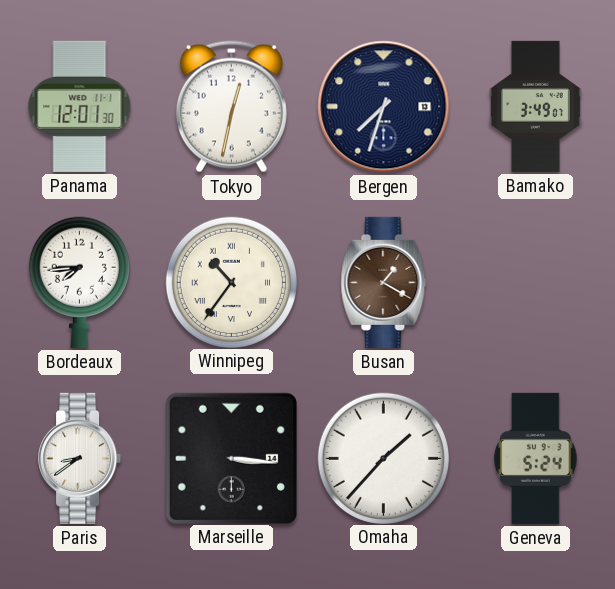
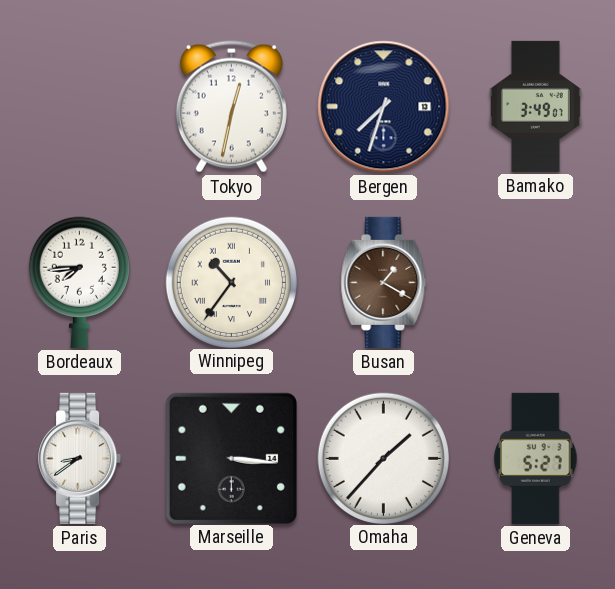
Panama: 12:01 -> none
Geneva: 5:24 -> 5:27
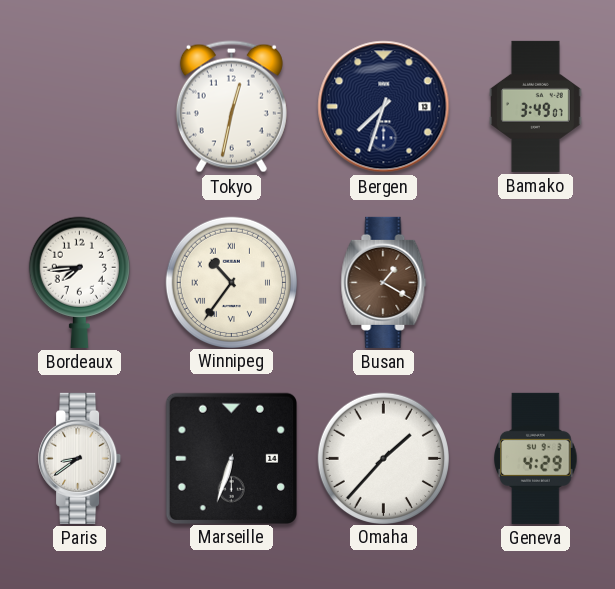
Marseille: 3:16 -> 6:33
Geneva: 5:27 -> 4:29
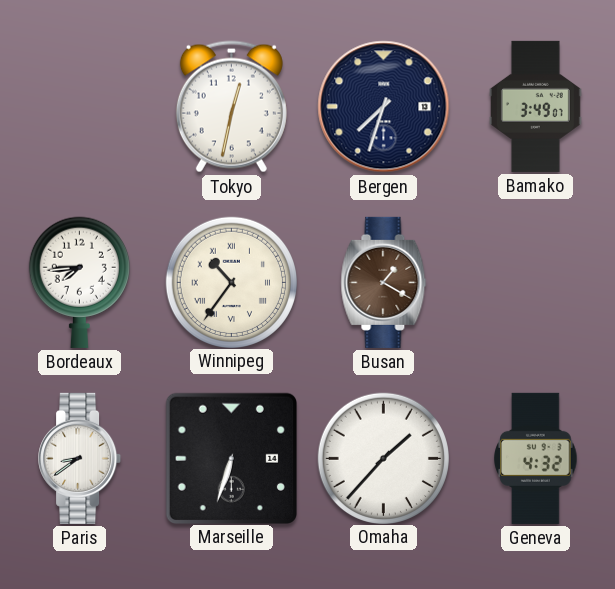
Geneva: 4:29 -> 4:32
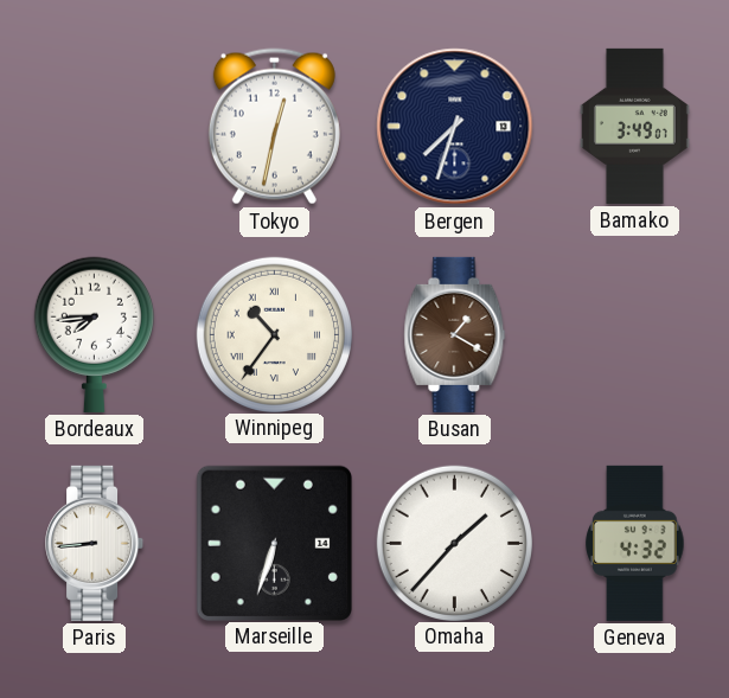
Paris: 8:39 -> 8:44
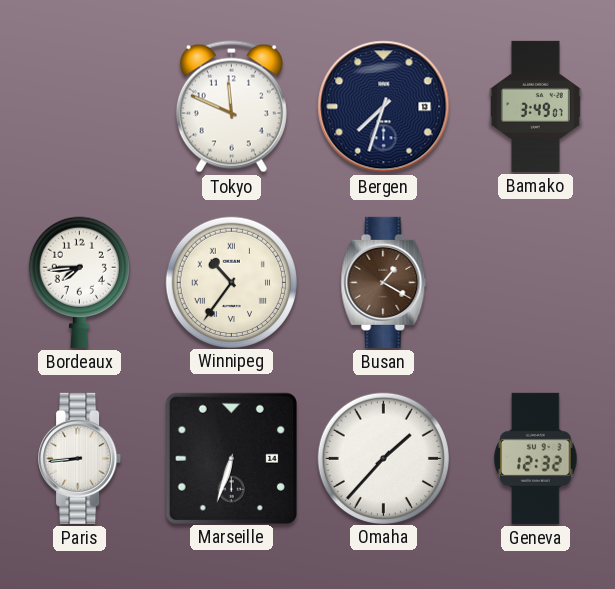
Tokyo: 12:32 -> 11:49
Geneva: 4:32 -> 12:32
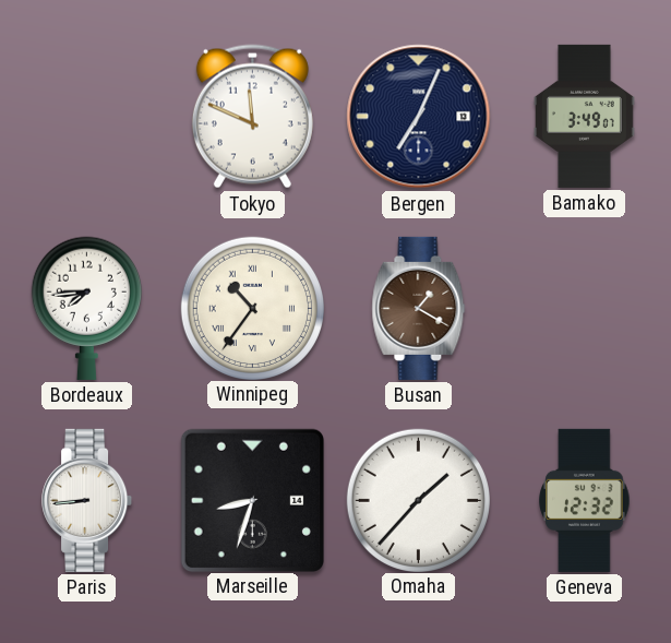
Bergen: 7:33 -> 7:04
Marseille: 6:33 -> 8:33
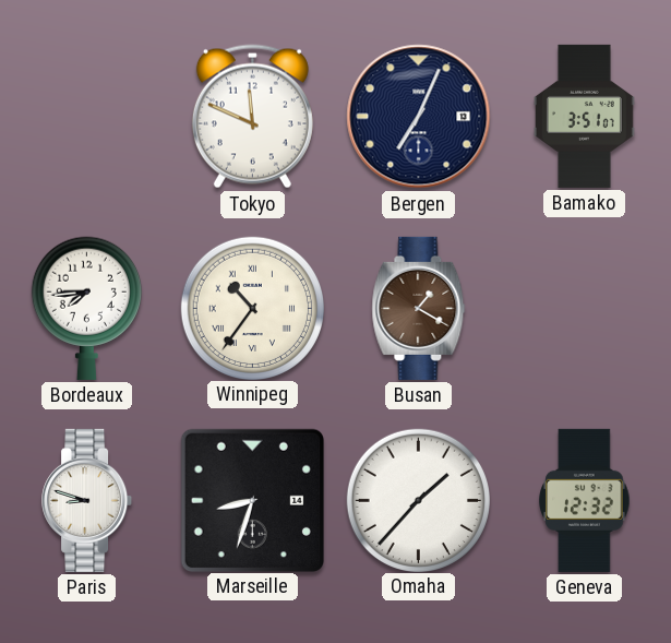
Bamako: 3:49 -> 3:51
Paris: 8:44 -> 8:48
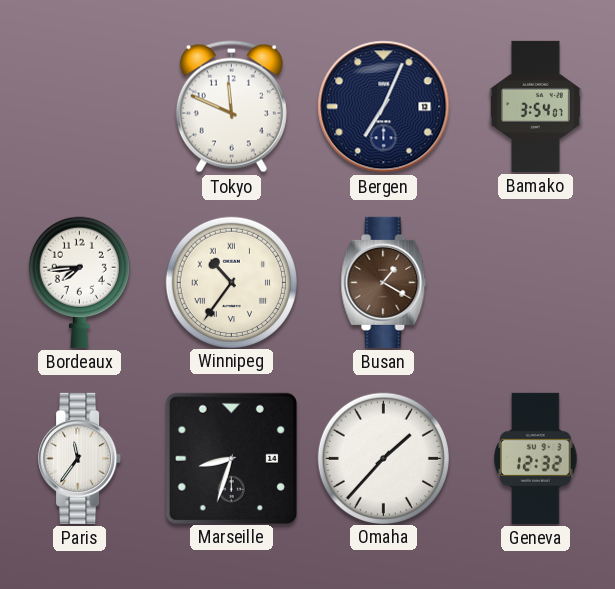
Bamako: 3:51 -> 3:54
Paris: 8:48 -> 11:36
